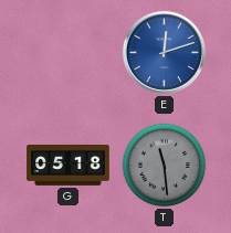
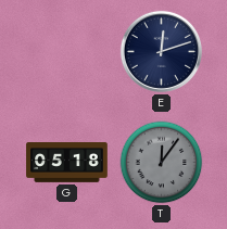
E dial: blue -> navy
T: 11:29 -> 12:06
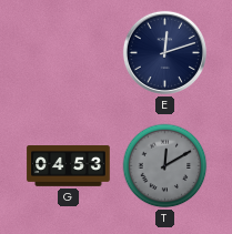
G: 05:18 -> 04:53
T: 12:06 -> 12:10
